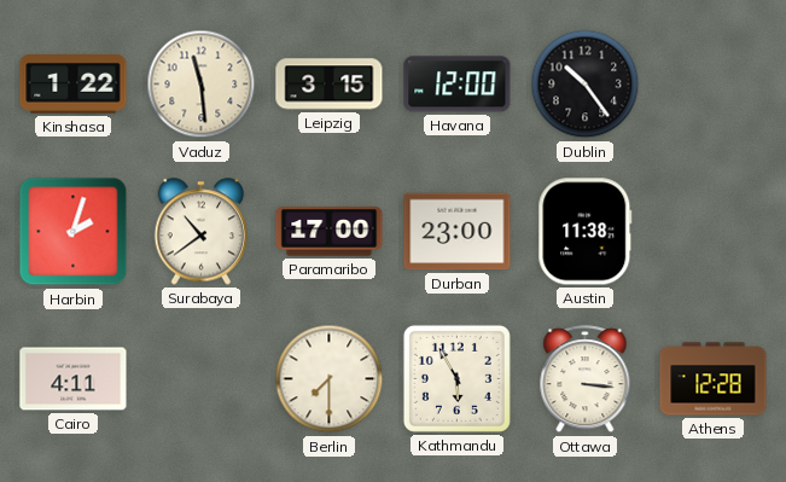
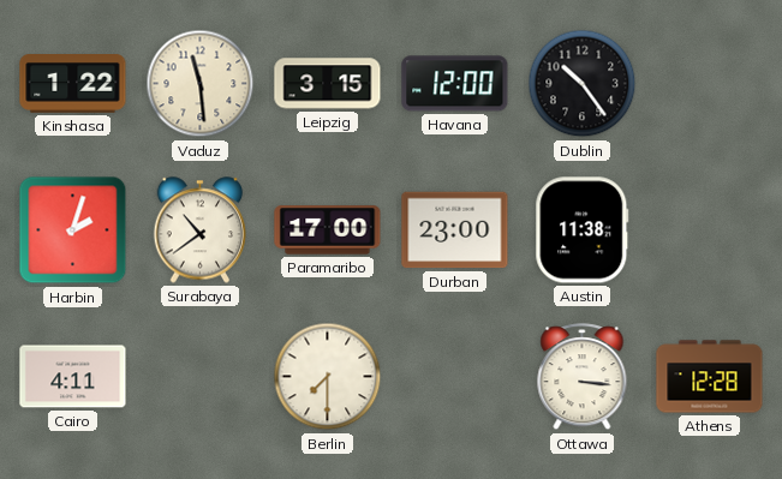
Kathmandu: 5:55 -> none
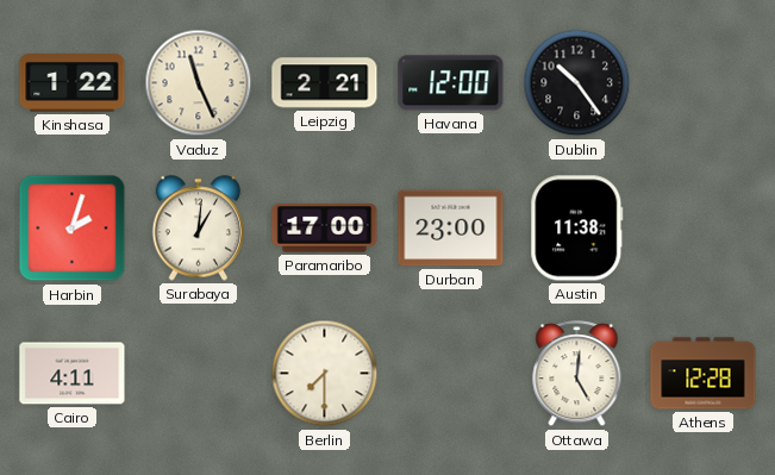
Vaduz: 11:29 -> 11:26
Leipzig: 3:15 -> 2:21
Surabaya: 10:39 -> 1:01
Ottawa: 3:16 -> 5:01
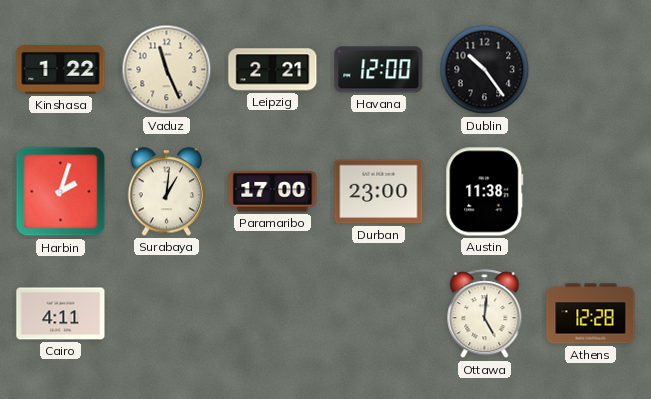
Berlin: 7:30 -> none
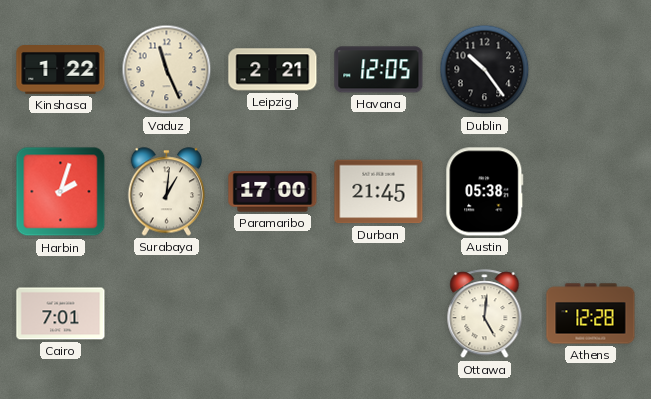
Havana: 12:00 -> 12:05
Durban: 23:00 -> 21:45
Austin: 11:38 -> 05:38
Cairo: 4:11 -> 7:01
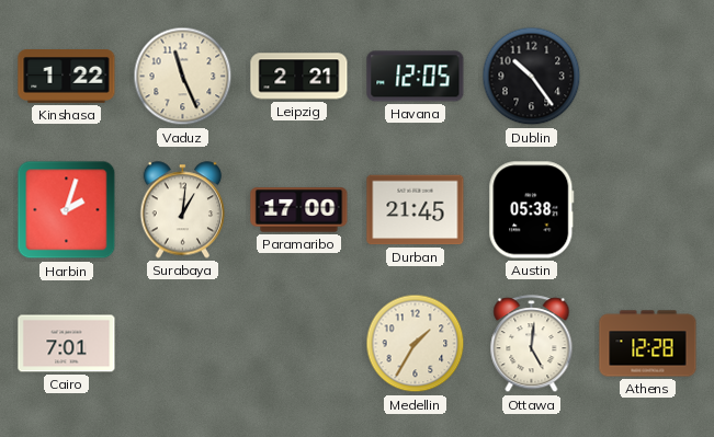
Medellin: none -> 1:35
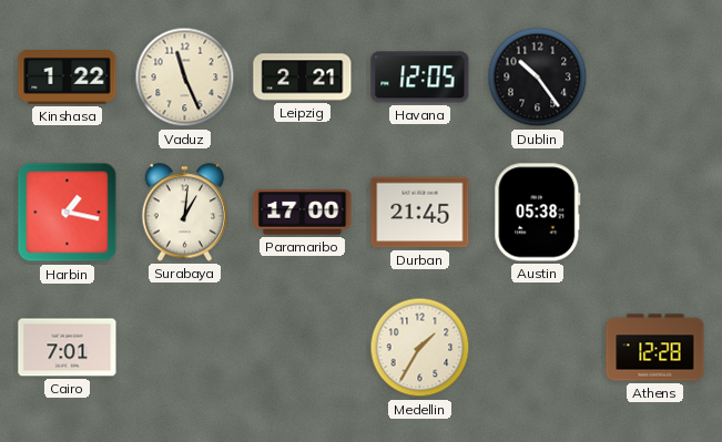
Harbin: 2:03 -> 1:17
Ottawa: 5:01 -> none
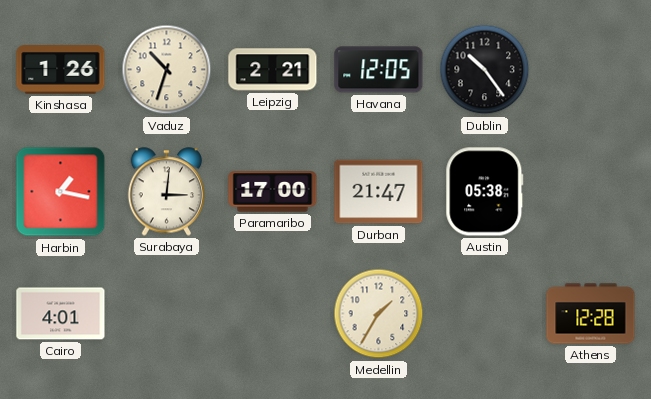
Kinshasa: 1:22 -> 1:26
Vaduz: 11:26 -> 10:33
Surabaya: 1:01 -> 3:01
Durban: 21:45 -> 21:47
Cairo: 7:01 -> 4:01
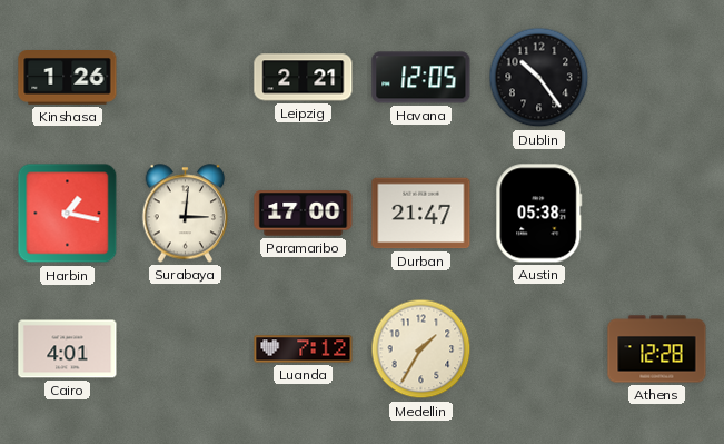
Vaduz: 10:33 -> none
Luanda: none -> 7:12
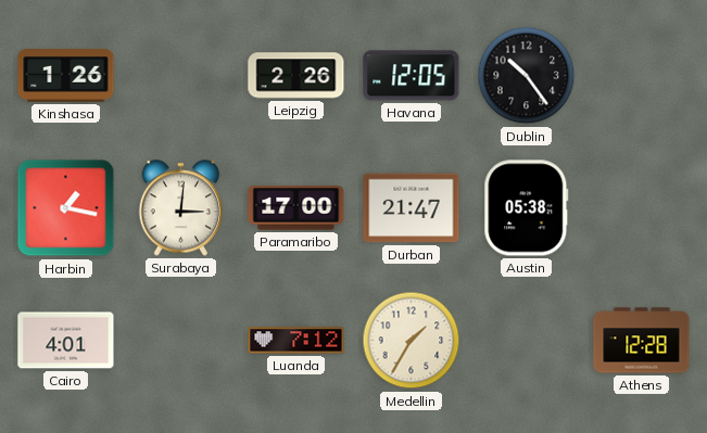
Leipzig: 2:21 -> 2:26
